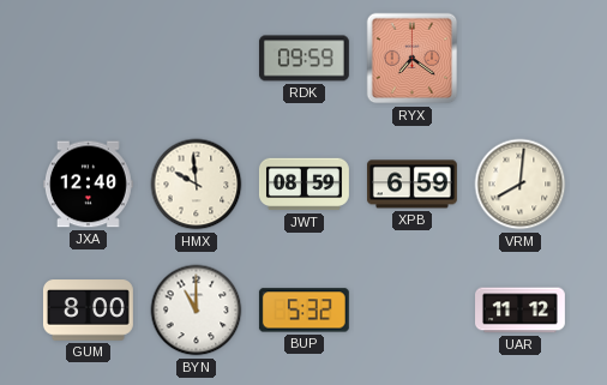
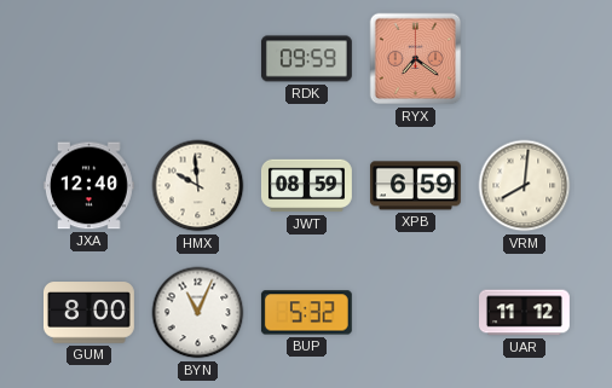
BYN: 11:00 -> 11:04
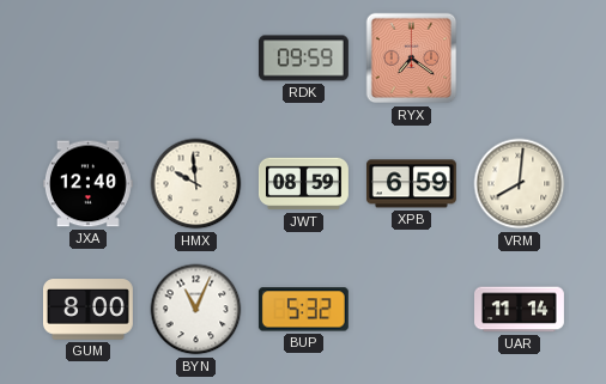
UAR: 11:12 -> 11:14
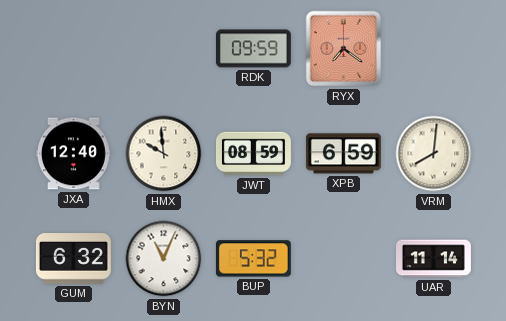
GUM: 8:00 -> 6:32
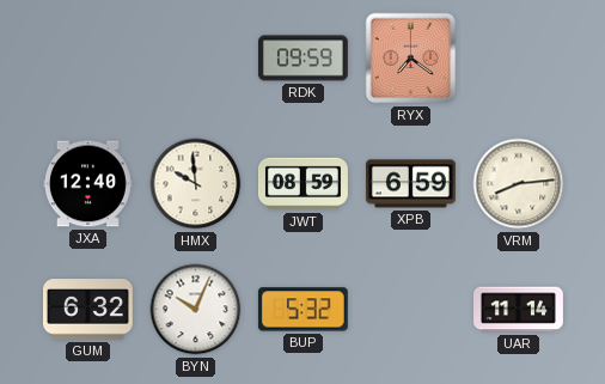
VRM: 8:01 -> 8:14
BYN: 11:04 -> 10:04
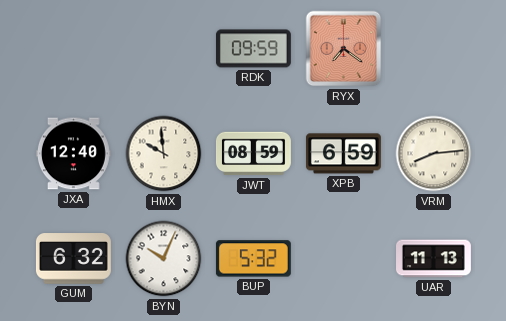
UAR: 11:14 -> 11:13
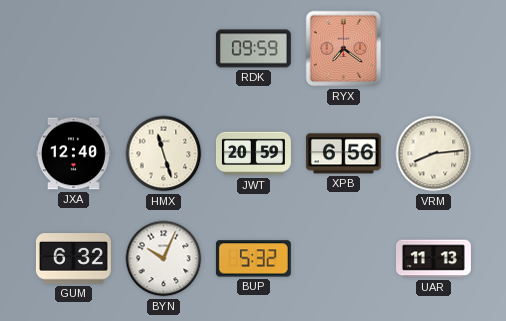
HMX: 9:59 -> 11:27
JWT: 08:59 -> 20:59
XPB: 6:59 -> 6:56
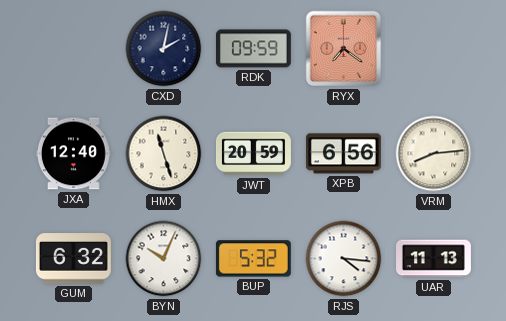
CXD: none -> 2:02
RJS: none -> 4:16
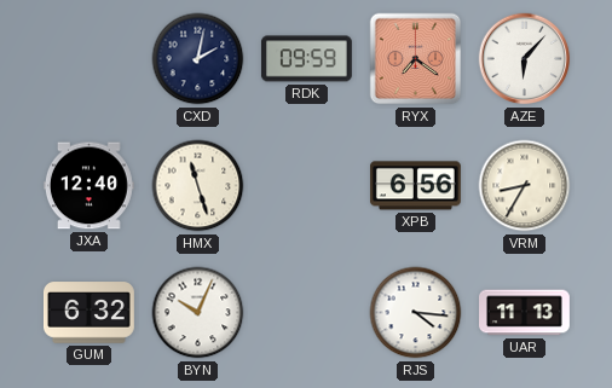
AZE: none -> 6:07
JWT: 20:59 -> none
VRM: 8:14 -> 8:35
BUP: 5:32 -> none
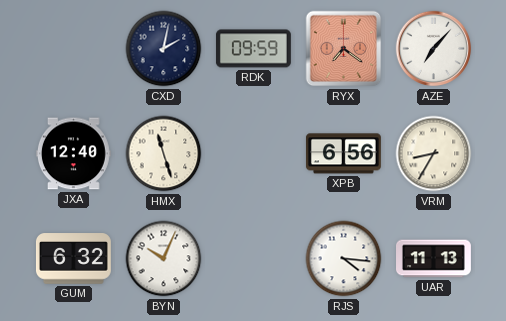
AZE: 6:07 -> 7:07
